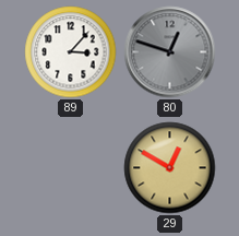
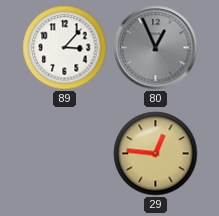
80: 12:48 -> 12:56
29: 12:50 -> 12:46
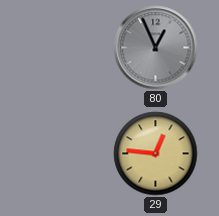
89: 3:07 -> none
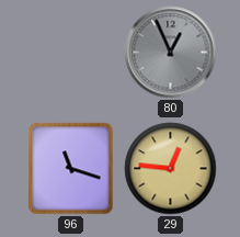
96: none -> 11:18
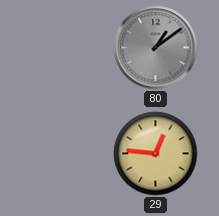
80: 12:56 -> 1:09
96: 11:18 -> none
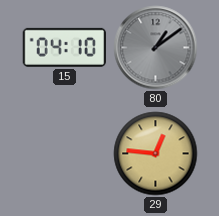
15: none -> 04:10
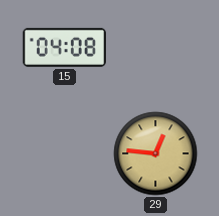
15: 04:10 -> 04:08
80: 1:09 -> none
